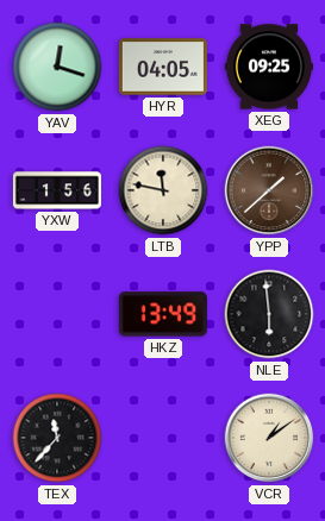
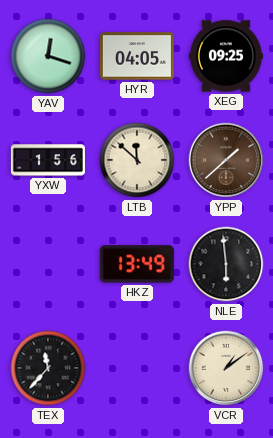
LTB: 11:47 -> 11:52
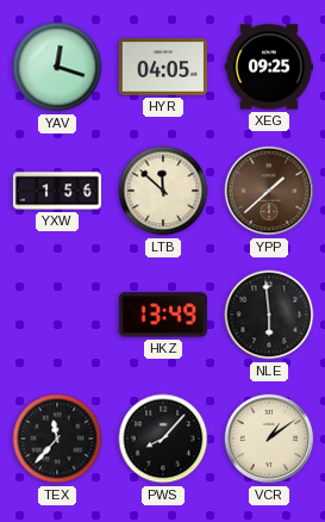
PWS: none -> 8:07
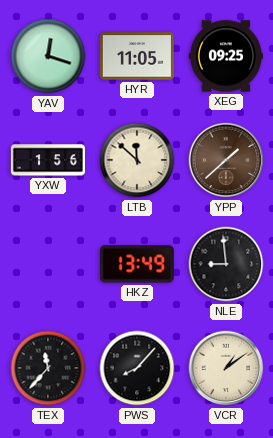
HYR: 04:05 -> 11:05
NLE: 5:59 -> 8:59
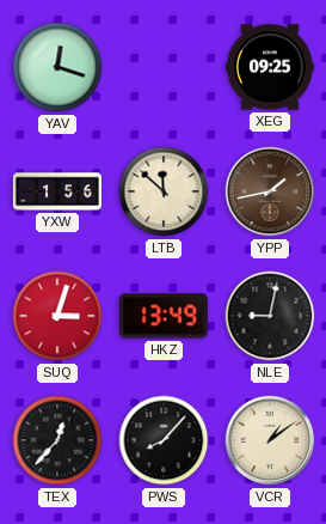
HYR: 11:05 -> none
YPP: 1:38 -> 1:43
SUQ: none -> 3:03
NLE: 8:59 -> 9:02
TEX: 11:37 -> 12:37
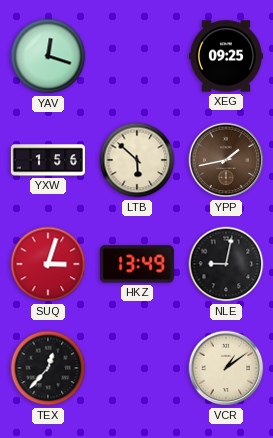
LTB: 11:52 -> 5:52
PWS: 8:07 -> none
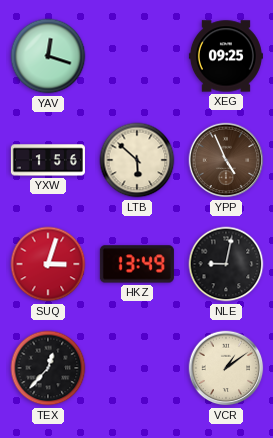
YPP: 1:43 -> 4:56
